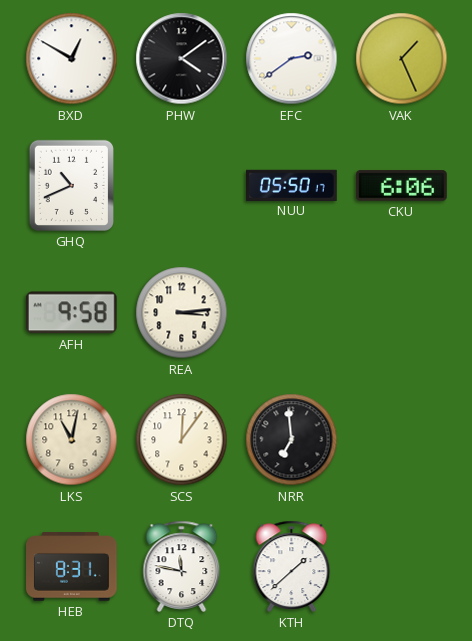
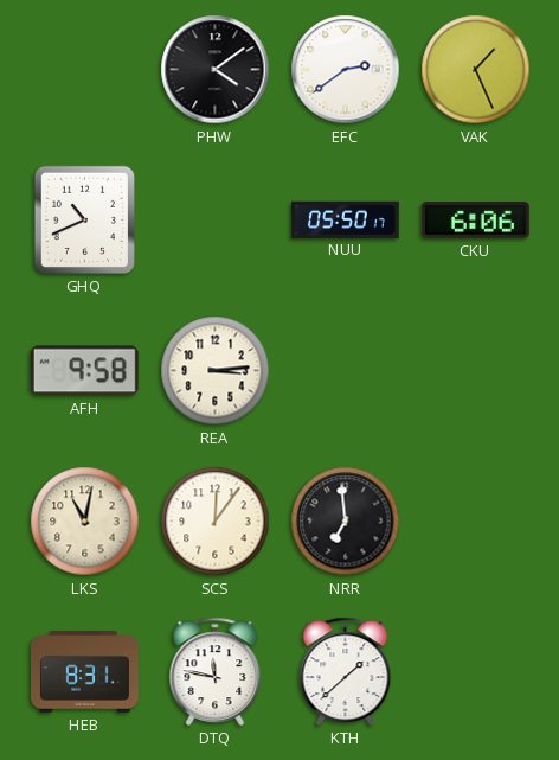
BXD: 12:50 -> none
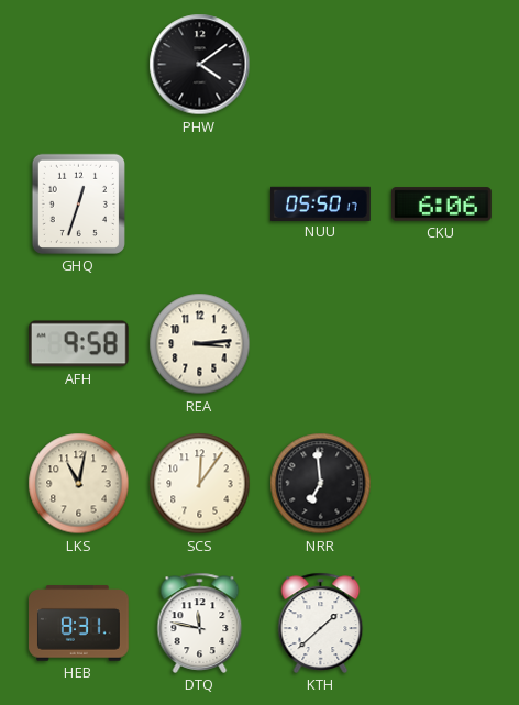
EFC: 2:39 -> none
VAK: 1:26 -> none
GHQ: 10:41 -> 12:33
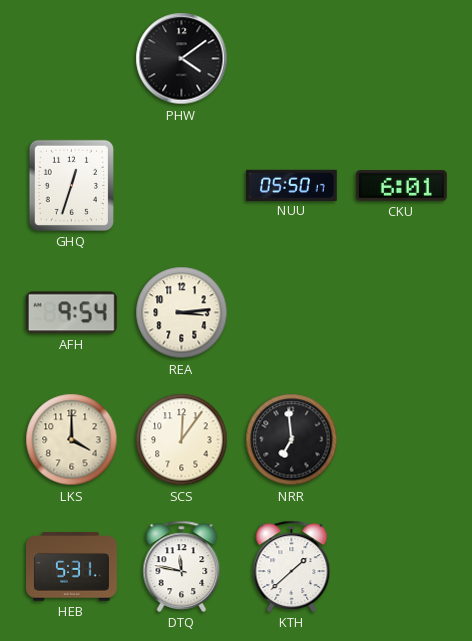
CKU: 6:06 -> 6:01
AFH: 9:58 -> 9:54
LKS: 11:02 -> 4:00
HEB: 8:31 -> 5:31
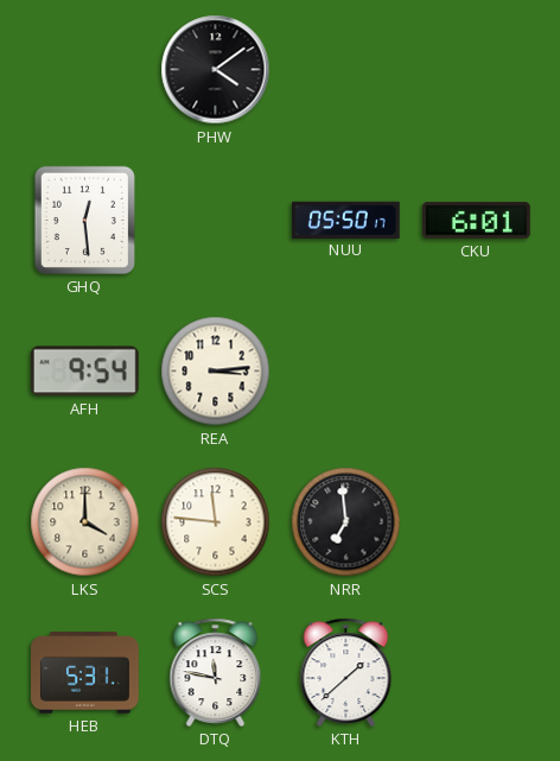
GHQ: 12:33 -> 12:29
SCS: 12:06 -> 11:46
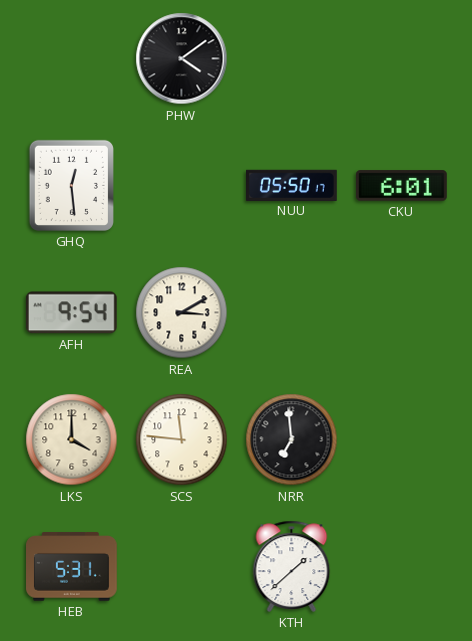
REA: 3:14 -> 3:10
DTQ: 11:47 -> none
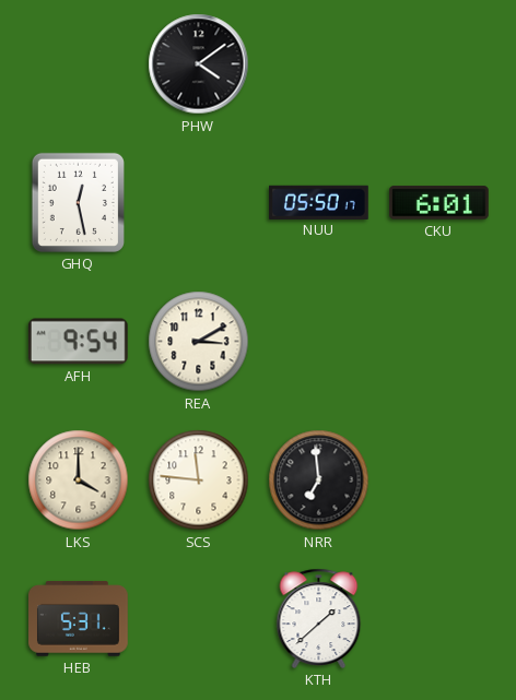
GHQ: 12:29 -> 12:28
